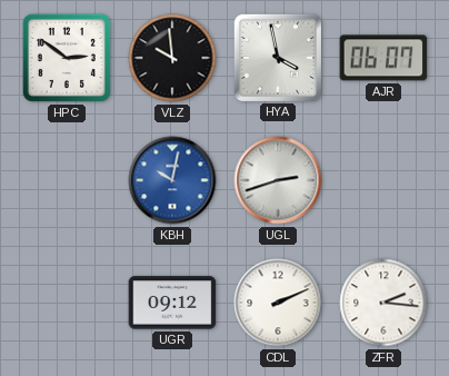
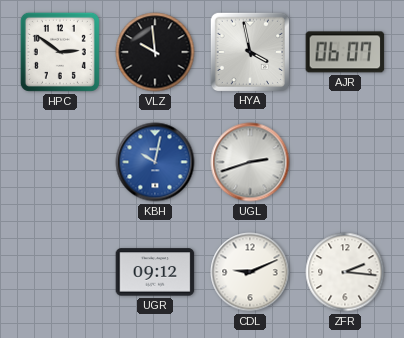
CDL: 2:11 -> 9:11
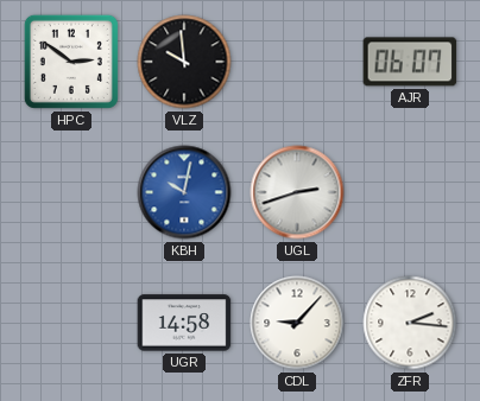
HYA: 3:58 -> none
UGR: 09:12 -> 14:58
CDL: 9:11 -> 9:07
